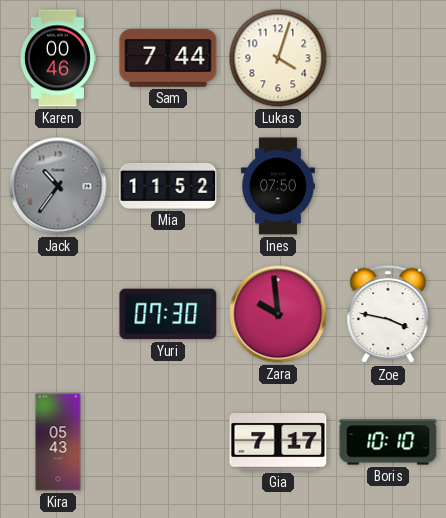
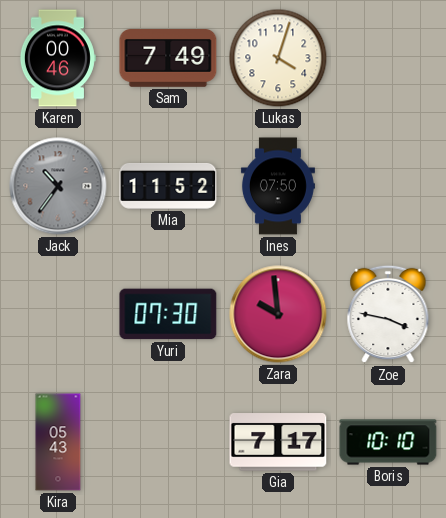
Sam: 7:44 -> 7:49
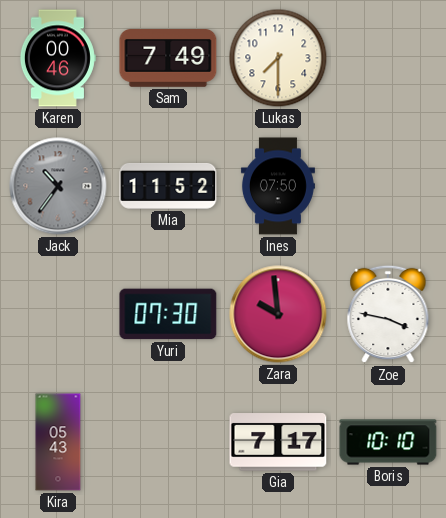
Lukas: 4:03 -> 7:30
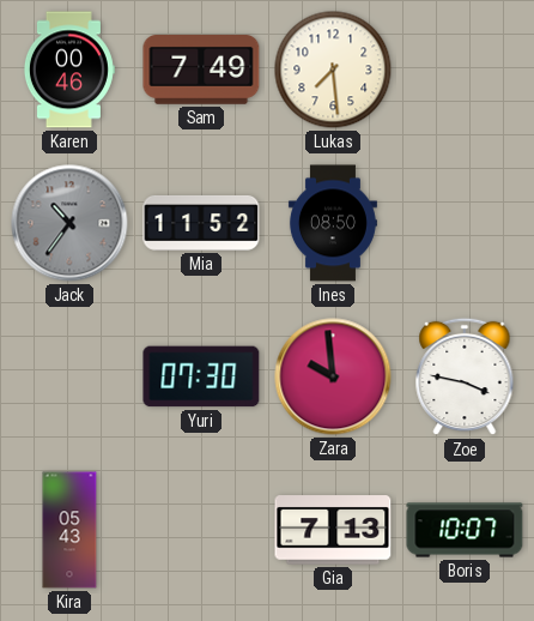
Lukas: 7:30 -> 7:29
Ines: 07:50 -> 08:50
Gia: 7:17 -> 7:13
Boris: 10:10 -> 10:07
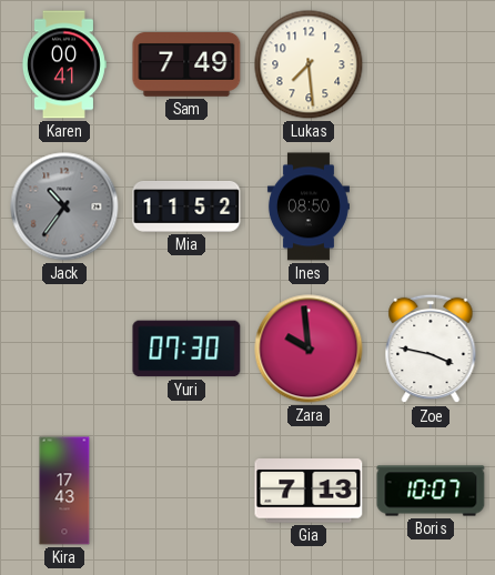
Karen: 00:46 -> 00:41
Kira: 05:43 -> 17:43
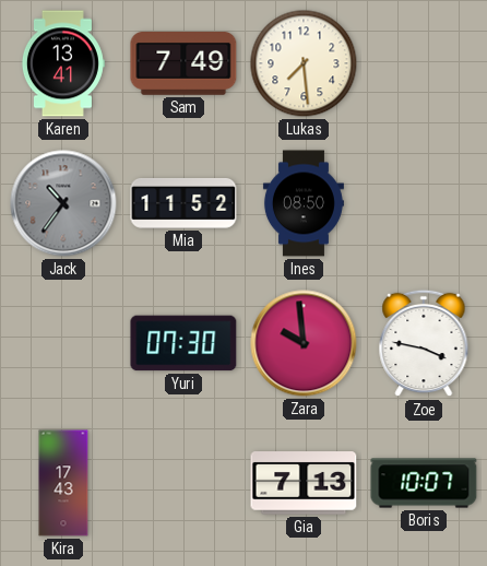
Karen: 00:41 -> 13:41
